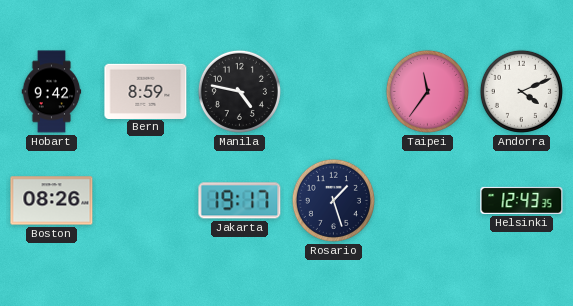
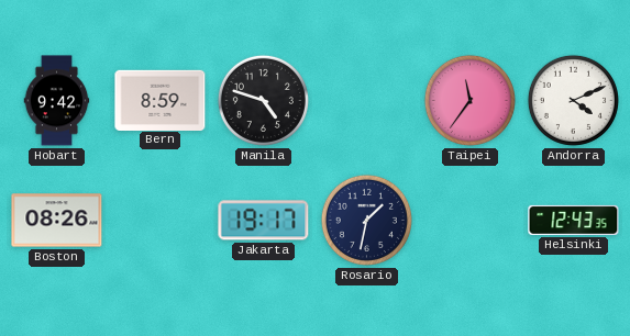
Manila: 4:47 -> 4:48
Rosario: 1:27 -> 1:32
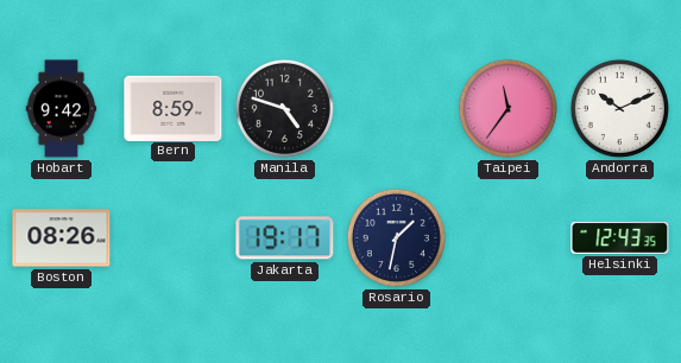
Andorra: 4:11 -> 10:11
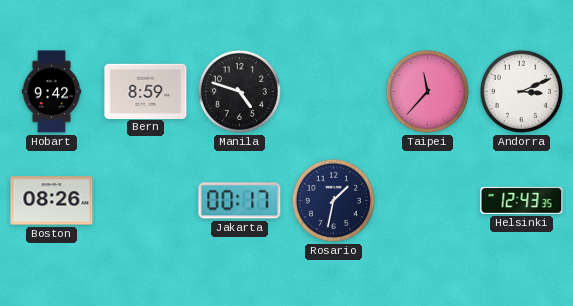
Taipei: 11:36 -> 11:37
Andorra: 10:11 -> 3:11
Jakarta: 19:17 -> 00:17
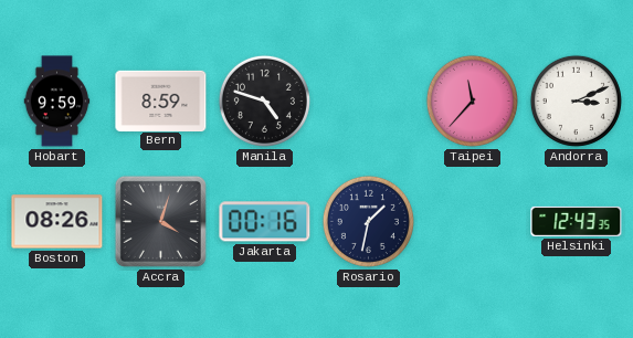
Hobart: 9:42 -> 9:59
Accra: none -> 4:03
Jakarta: 00:17 -> 00:16
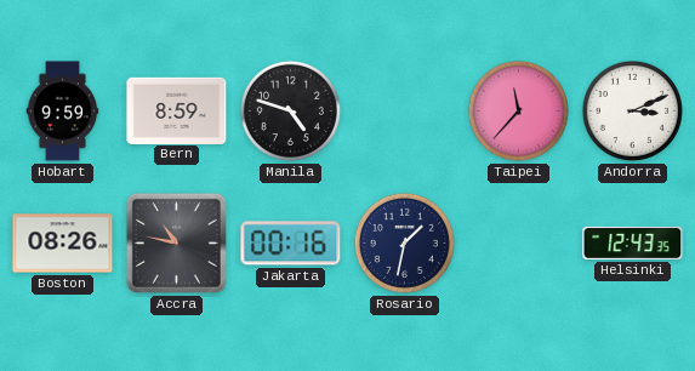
Accra: 4:03 -> 10:47
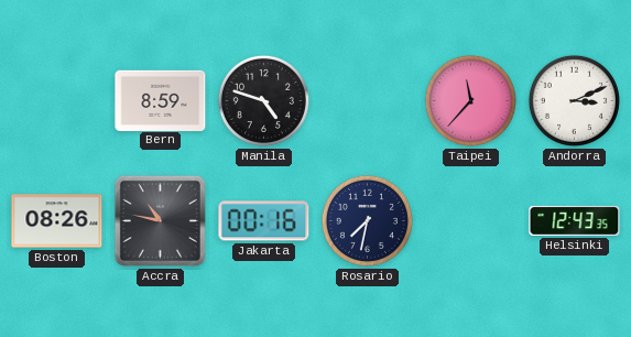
Hobart: 9:59 -> none
Rosario: 1:32 -> 7:32
